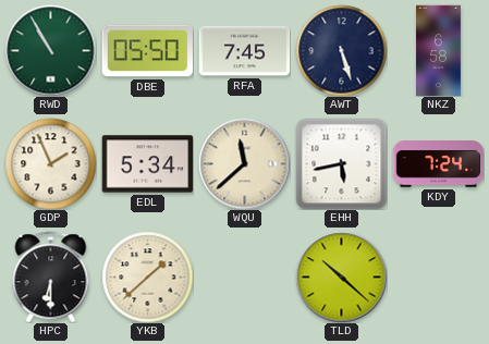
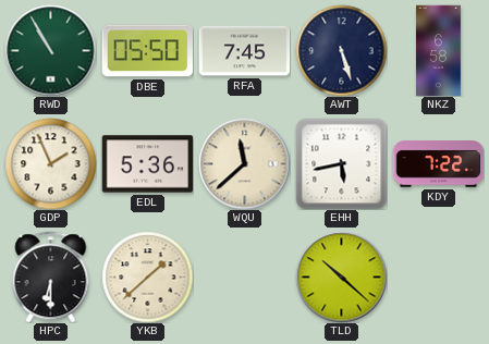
EDL: 5:34 -> 5:36
KDY: 7:24 -> 7:22
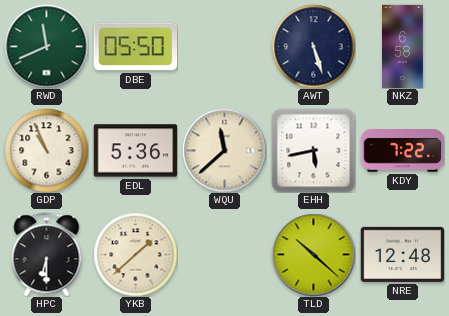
RWD: 10:55 -> 11:41
RFA: 7:45 -> none
GDP: 1:56 -> 10:56
NRE: none -> 12:48
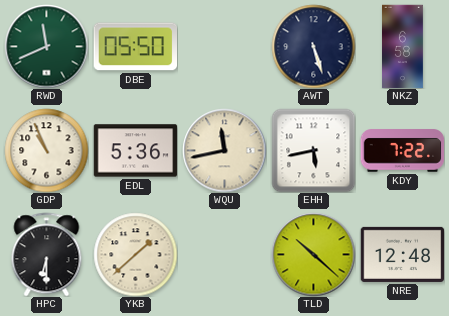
WQU: 11:38 -> 11:43
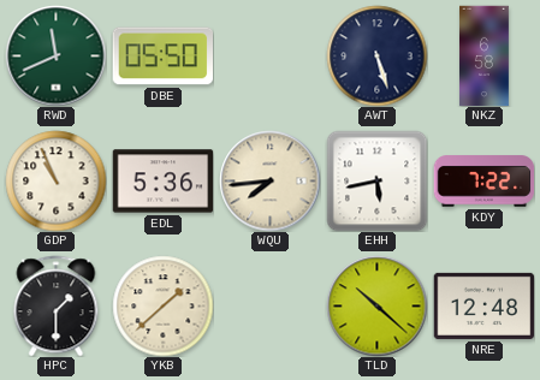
WQU: 11:43 -> 7:44
HPC: 6:30 -> 1:30
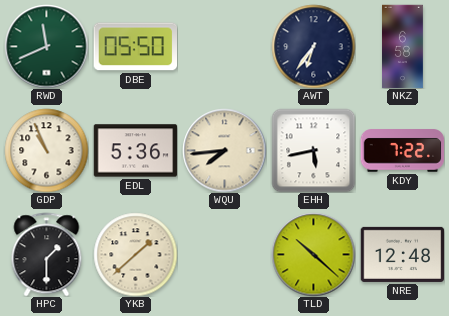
AWT: 5:27 -> 6:36
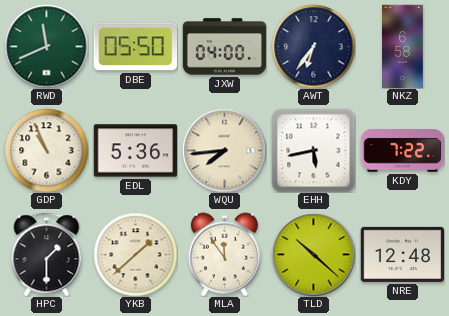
JXW: none -> 04:00
MLA: none -> 11:54
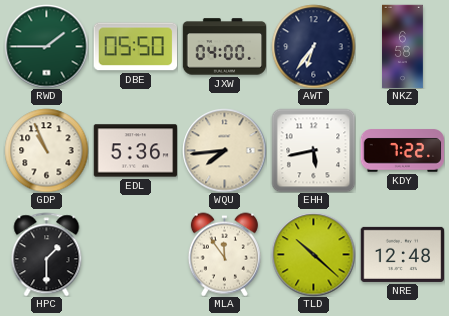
RWD: 11:41 -> 1:45
YKB: 1:38 -> none
